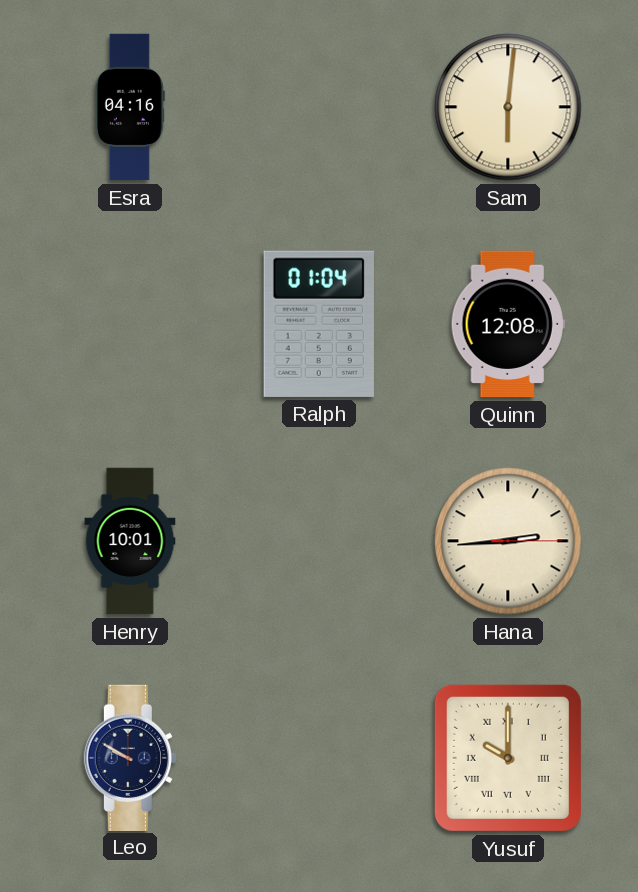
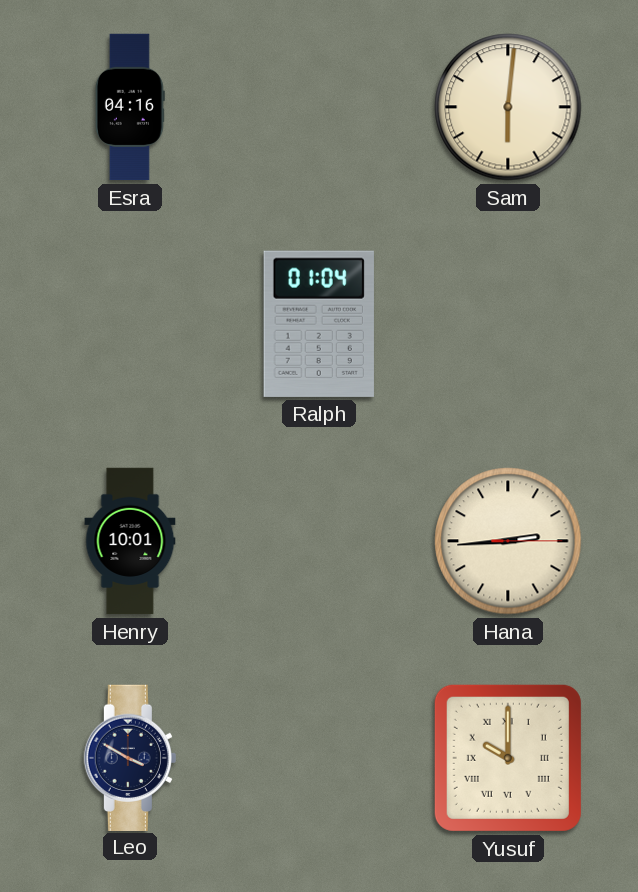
Quinn: 12:08 -> none
Leo: 9:50 -> 3:50
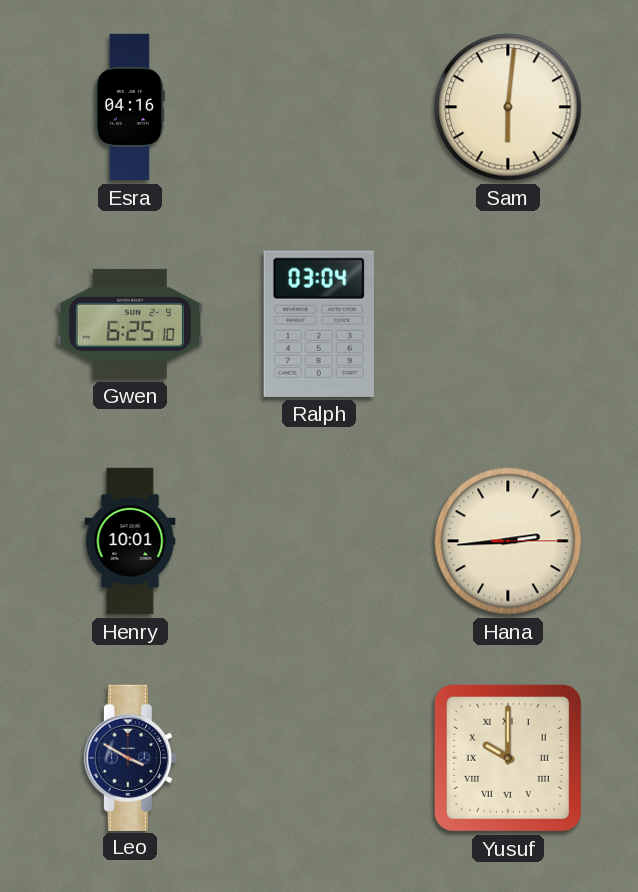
Gwen: none -> 6:25
Ralph: 01:04 -> 03:04
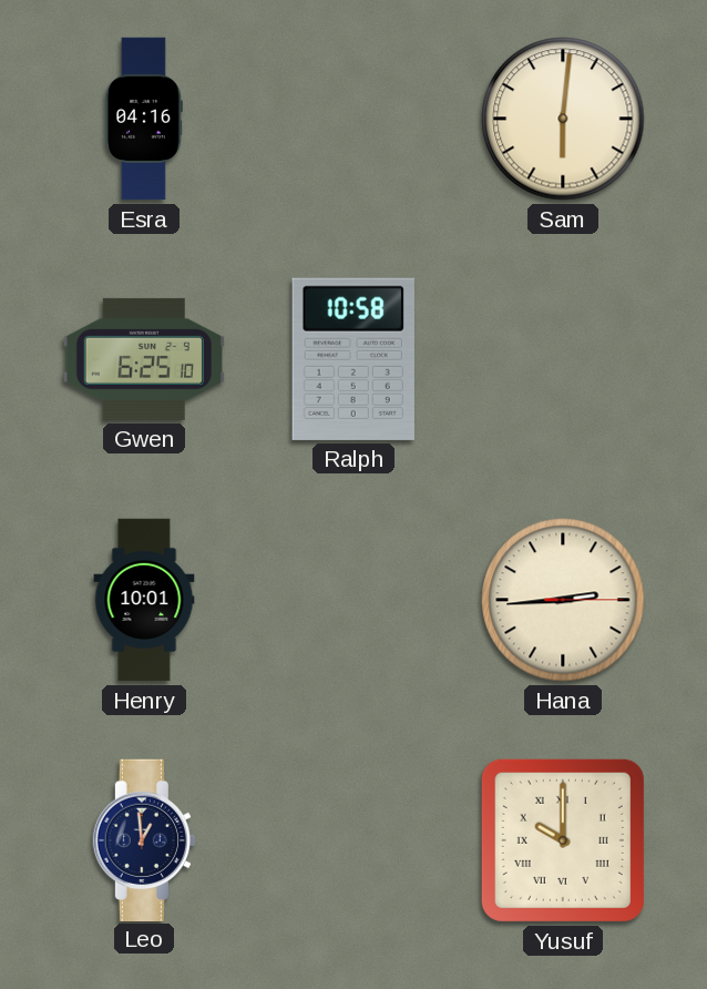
Ralph: 03:04 -> 10:58
Leo: 3:50 -> 12:59
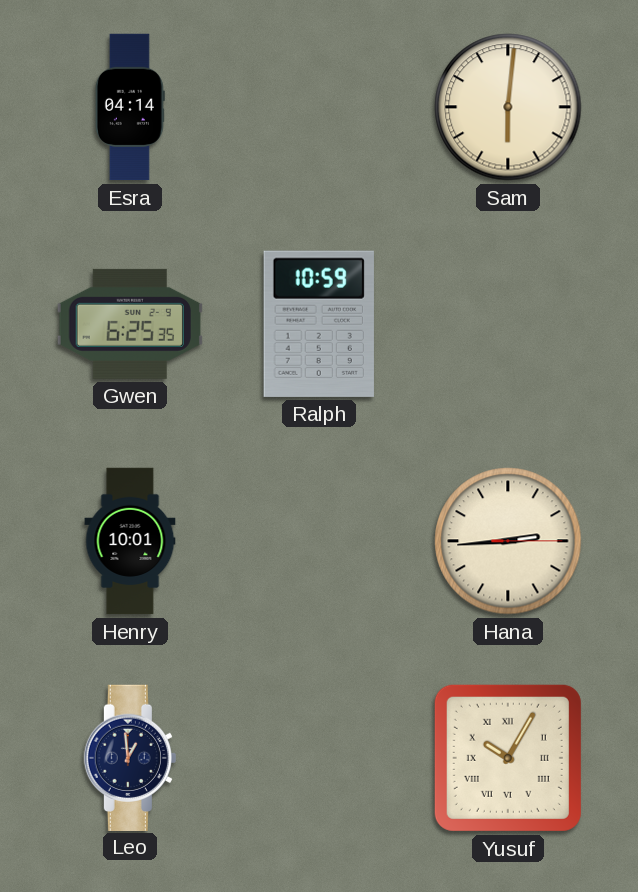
Esra: 04:16 -> 04:14
Gwen: 6:25:10 -> 6:25:35
Ralph: 10:58 -> 10:59
Yusuf: 10:00 -> 10:05
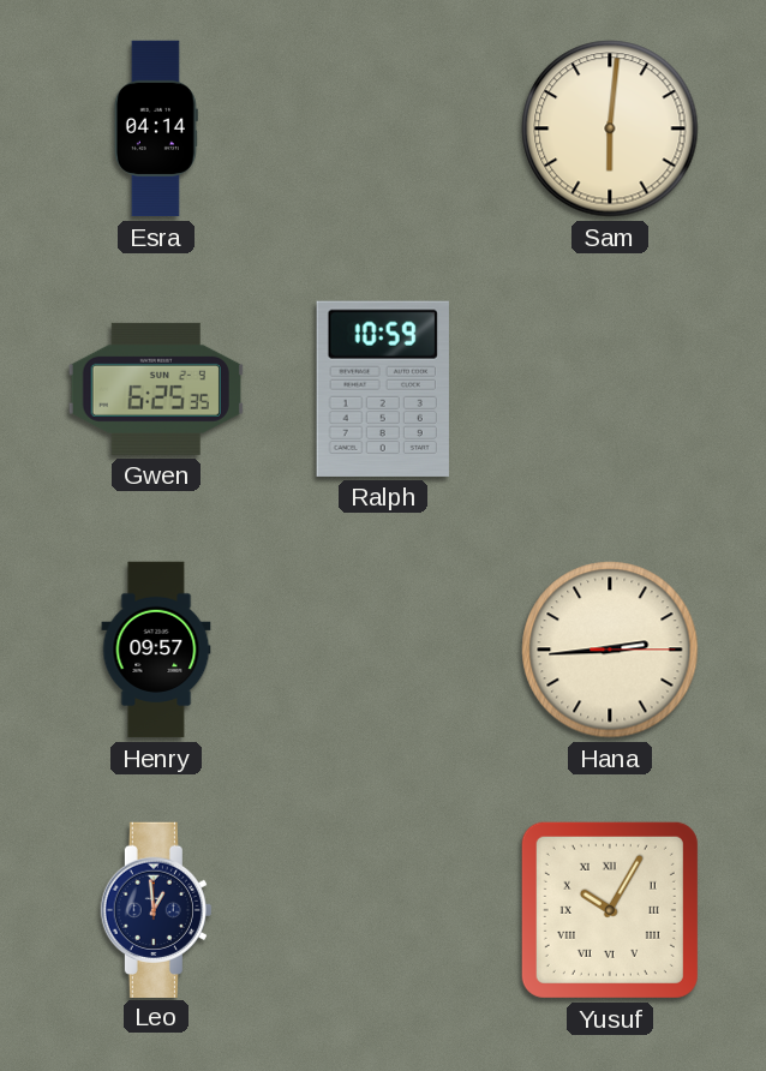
Henry: 10:01 -> 09:57
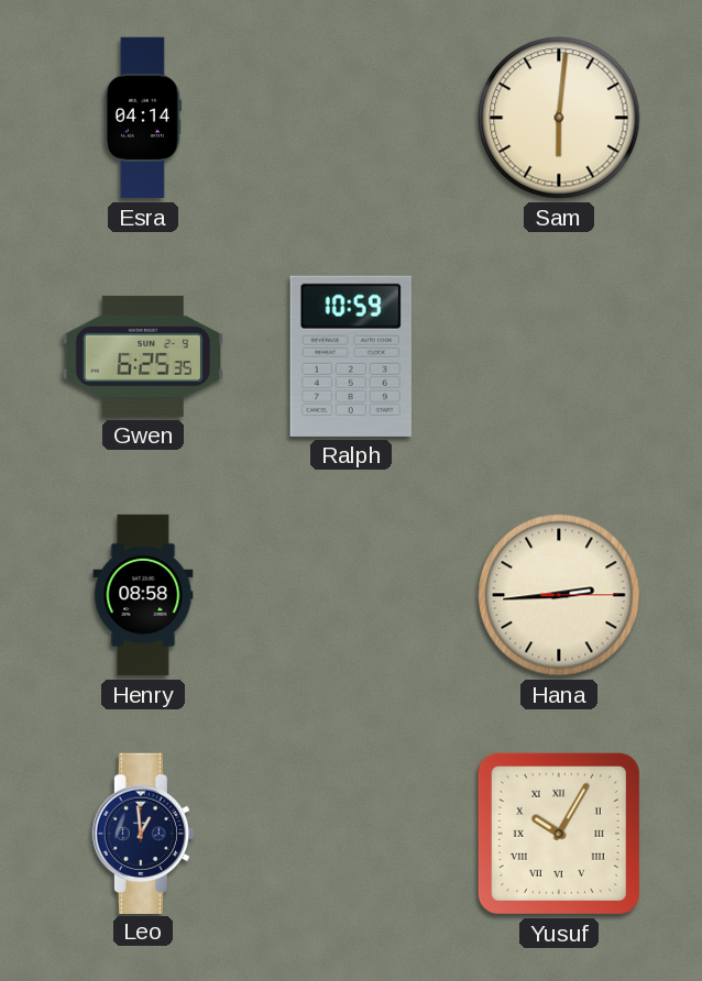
Henry: 09:57 -> 08:58
